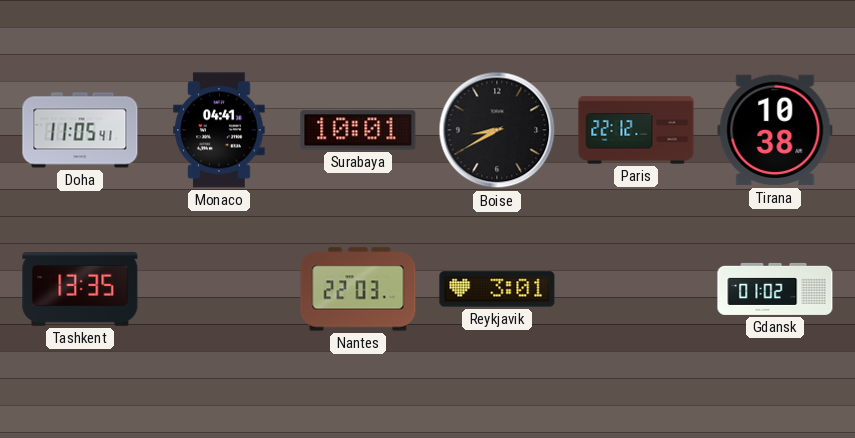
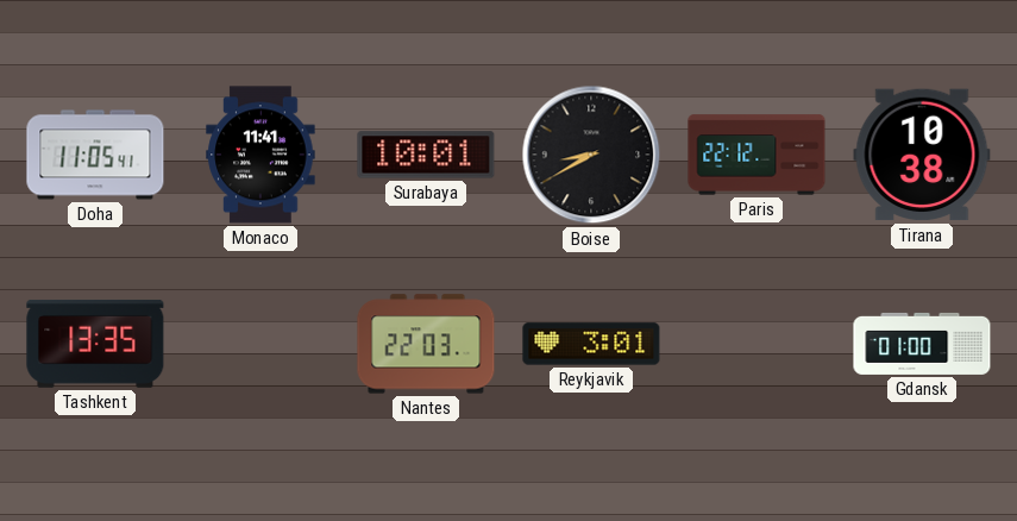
Monaco: 04:41 -> 11:41
Gdansk: 01:02 -> 01:00
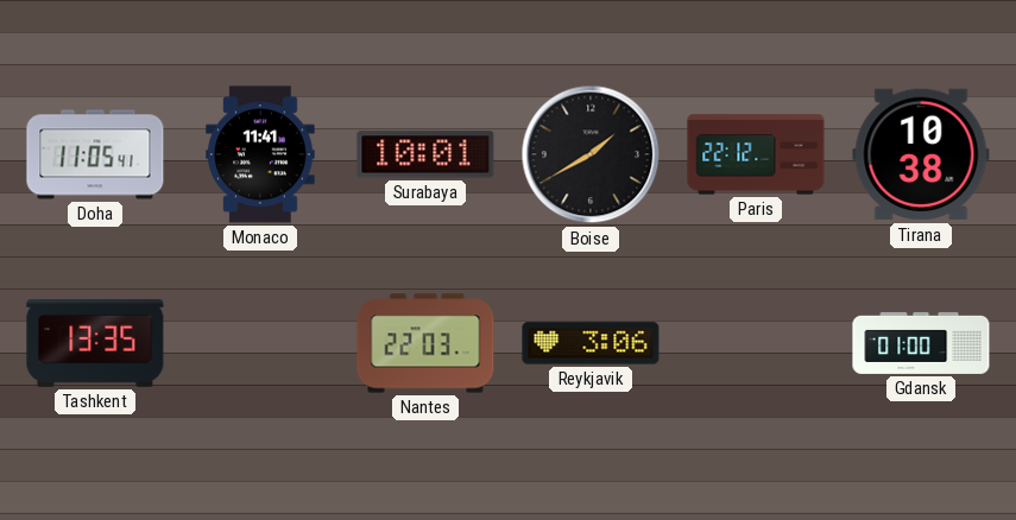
Boise: 8:40 -> 1:40
Reykjavik: 3:01 -> 3:06
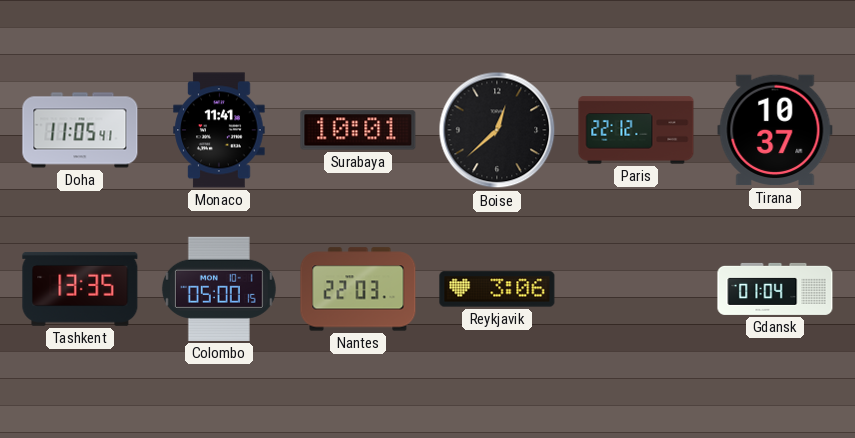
Boise: 1:40 -> 12:38
Tirana: 10:38 -> 10:37
Colombo: none -> 05:00
Gdansk: 01:00 -> 01:04
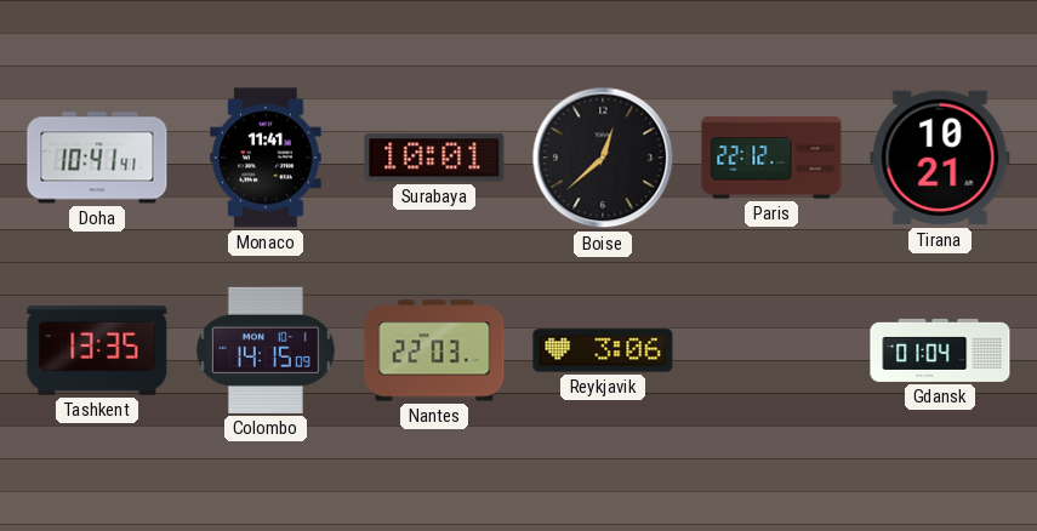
Doha: 11:05 -> 10:41
Tirana: 10:37 -> 10:21
Colombo: 05:00 -> 14:15
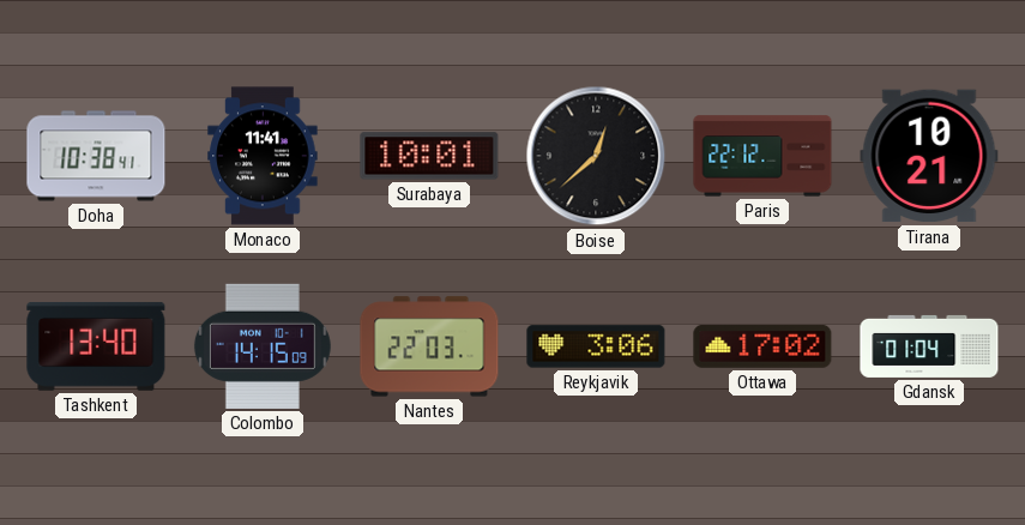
Doha: 10:41 -> 10:38
Tashkent: 13:35 -> 13:40
Ottawa: none -> 17:02
